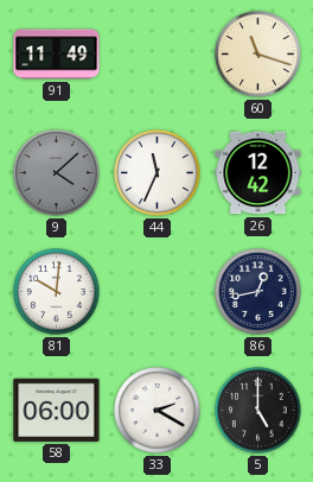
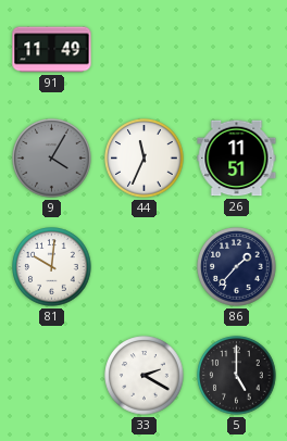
60: 11:18 -> none
9: 4:08 -> 4:05
26: 12:42 -> 11:51
86: 12:43 -> 1:37
58: 06:00 -> none
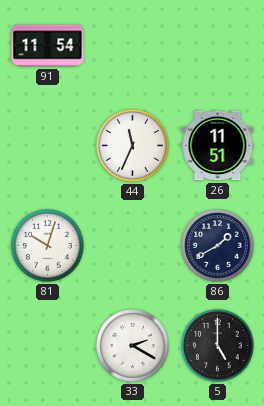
91: 11:49 -> 11:54
9: 4:05 -> none
81: 10:01 -> 10:03
86: 1:37 -> 1:40
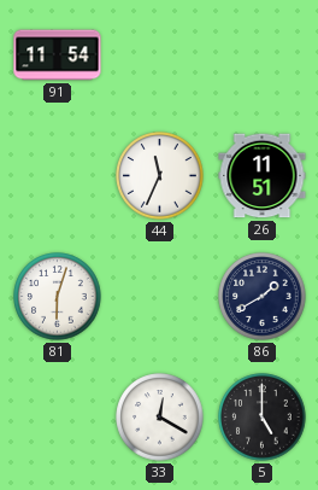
81: 10:03 -> 6:03
33: 2:20 -> 12:20
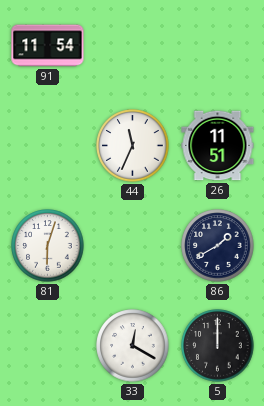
5: 5:00 -> 12:00
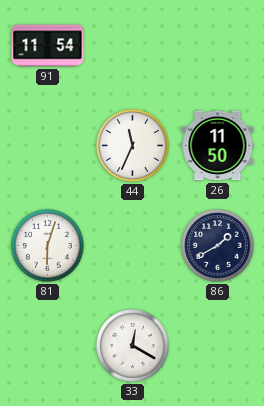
26: 11:51 -> 11:50
5: 12:00 -> none
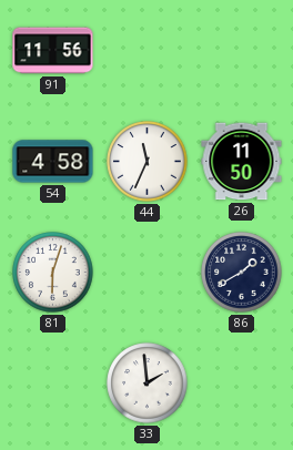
91: 11:54 -> 11:56
54: none -> 4:58
33: 12:20 -> 1:59
